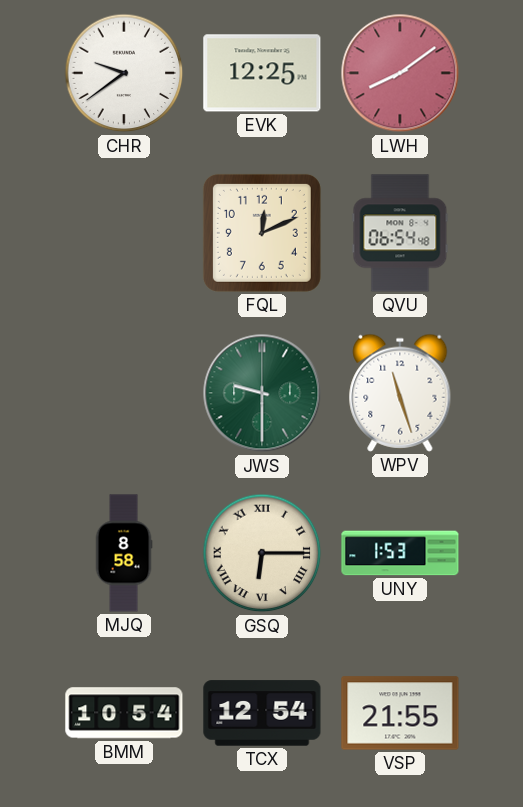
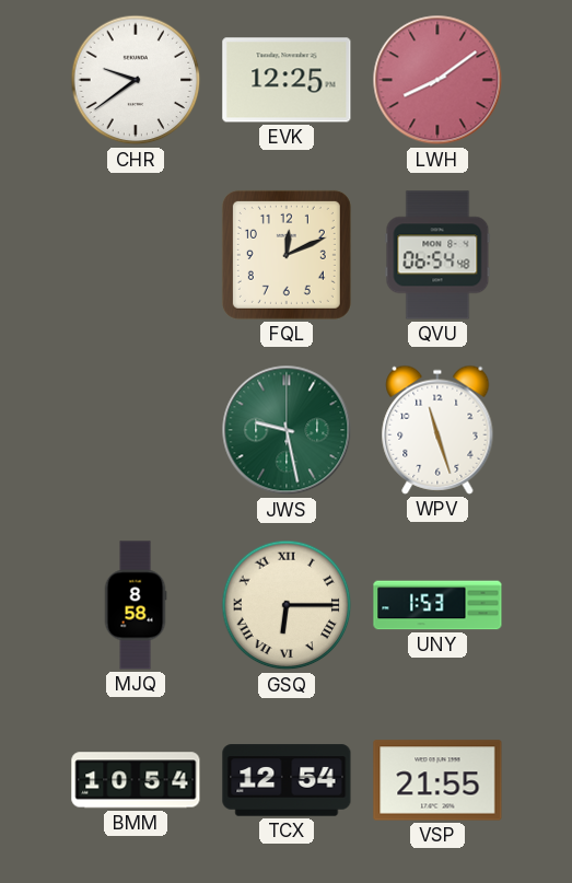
JWS: 9:30 -> 9:28
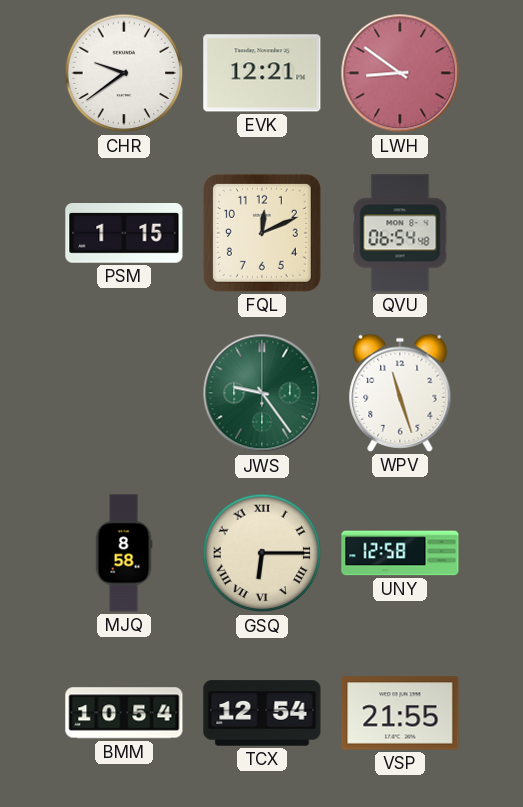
EVK: 12:25 -> 12:21
LWH: 8:09 -> 8:51
PSM: none -> 1:15
JWS: 9:28 -> 9:24
UNY: 1:53 -> 12:58
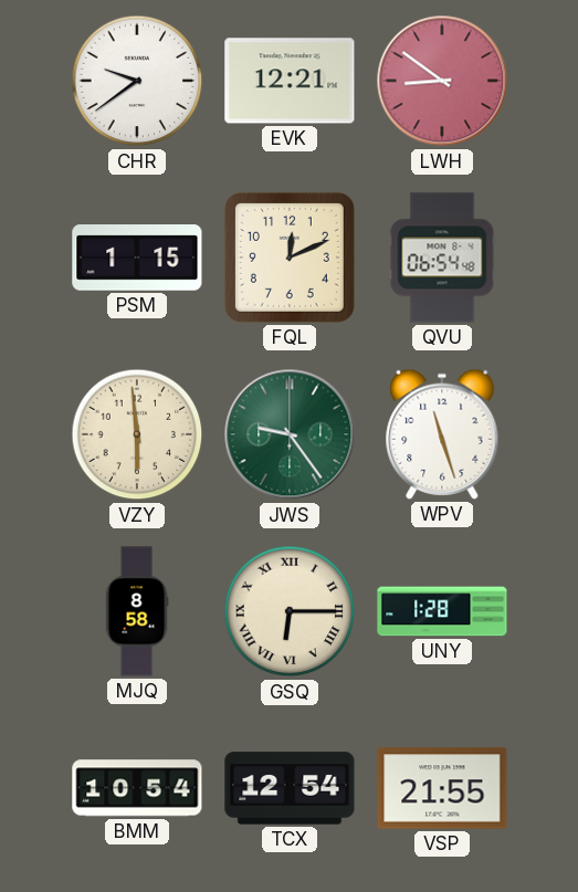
VZY: none -> 5:59
UNY: 12:58 -> 1:28
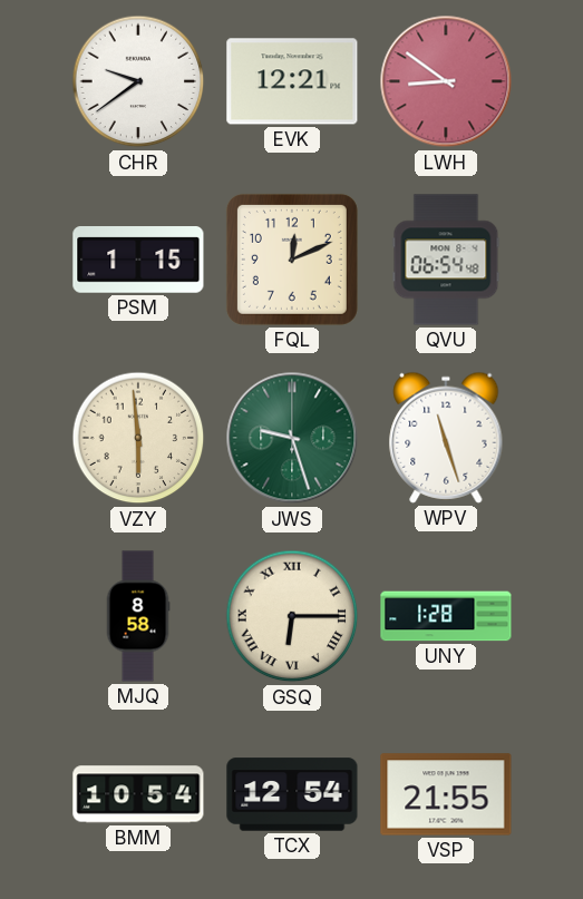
JWS: 9:24 -> 9:27
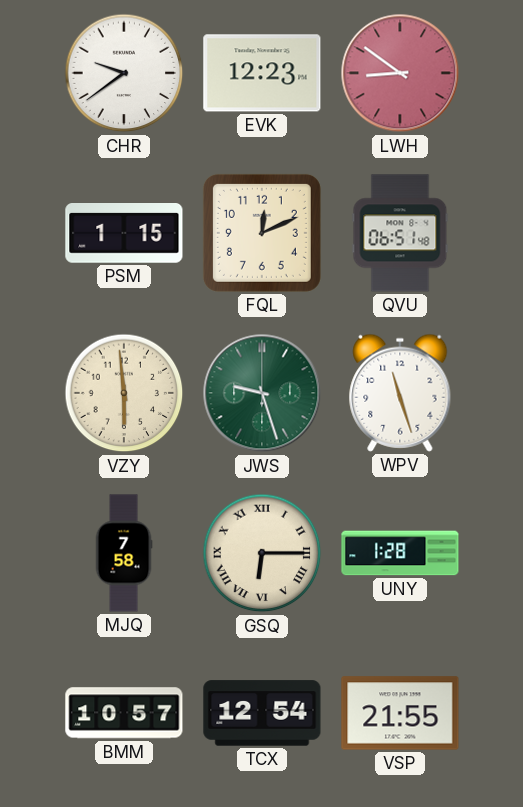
EVK: 12:21 -> 12:23
QVU: 06:54 -> 06:51
MJQ: 8:58 -> 7:58
BMM: 10:54 -> 10:57
